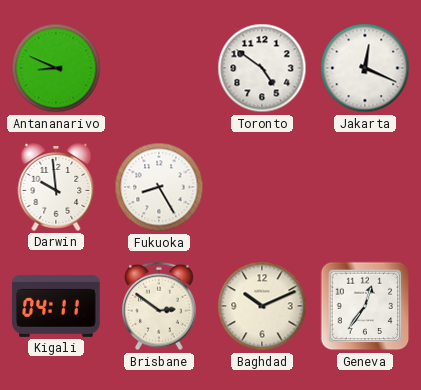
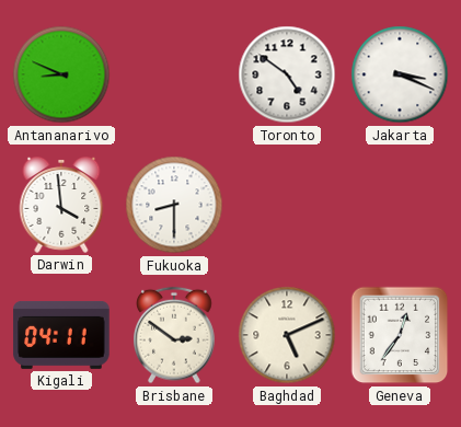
Jakarta: 12:19 -> 3:19
Darwin: 9:59 -> 3:59
Fukuoka: 8:25 -> 8:30
Baghdad: 10:11 -> 5:11
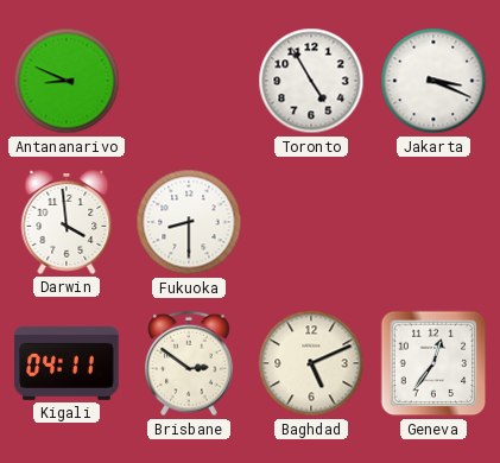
Toronto: 4:51 -> 4:55
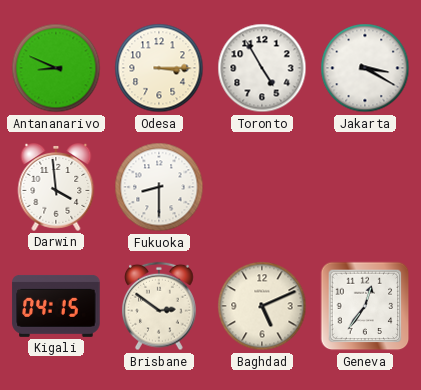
Odesa: none -> 3:15
Jakarta: 3:19 -> 3:20
Kigali: 04:11 -> 04:15
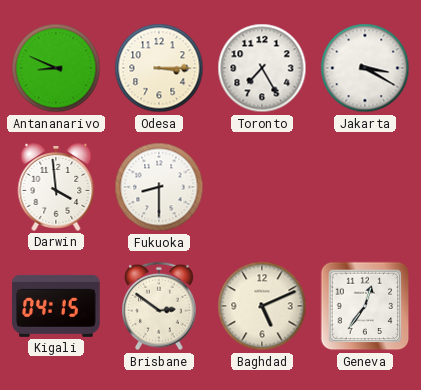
Toronto: 4:55 -> 7:25
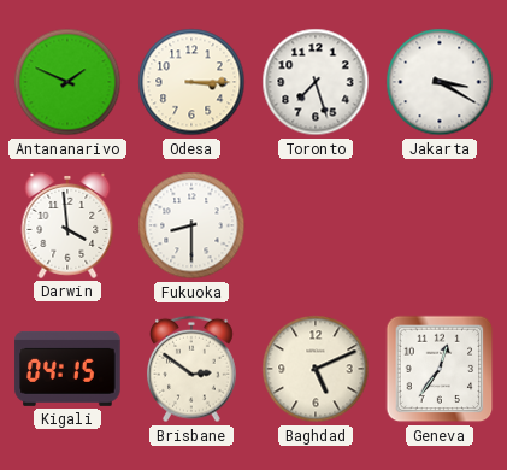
Antananarivo: 8:49 -> 1:49
Toronto: 7:25 -> 7:27
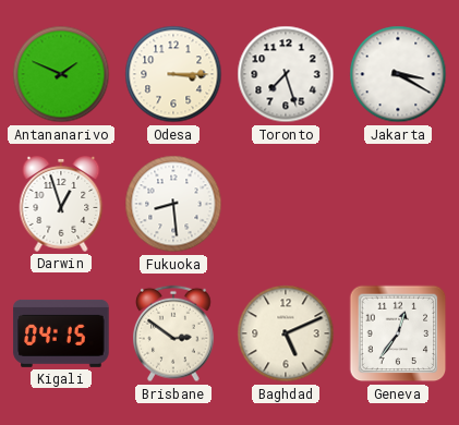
Darwin: 3:59 -> 12:57
Fukuoka: 8:30 -> 8:29
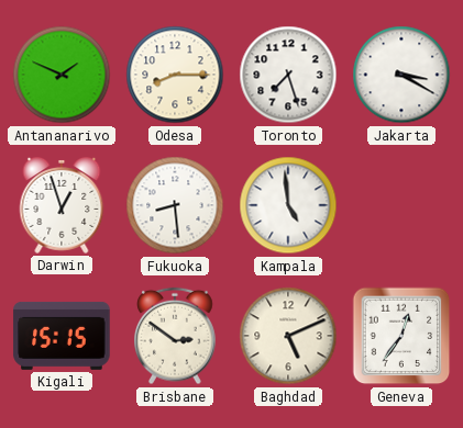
Odesa: 3:15 -> 8:15
Kampala: none -> 4:59
Kigali: 04:15 -> 15:15
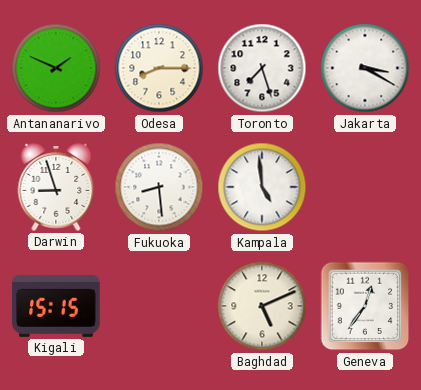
Darwin: 12:57 -> 8:57
Brisbane: 2:51 -> none
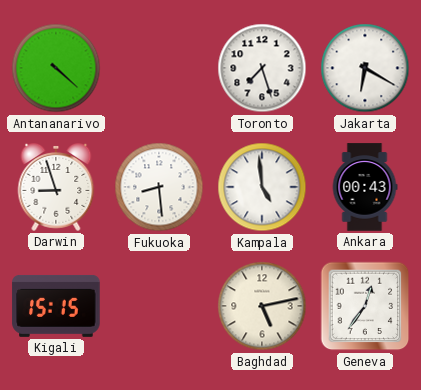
Antananarivo: 1:49 -> 4:22
Odesa: 8:15 -> none
Jakarta: 3:20 -> 6:20
Ankara: none -> 00:43
Baghdad: 5:11 -> 5:13
